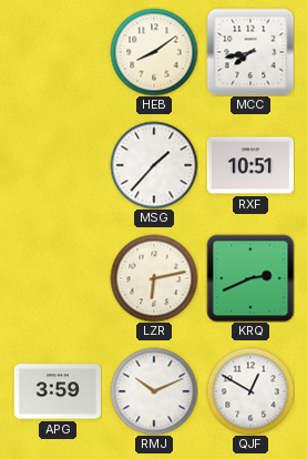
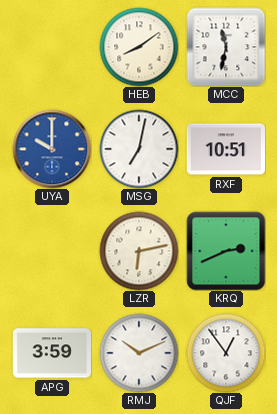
MCC: 7:43 -> 11:32
UYA: none -> 10:00
MSG: 1:37 -> 7:02
QJF: 12:50 -> 12:54
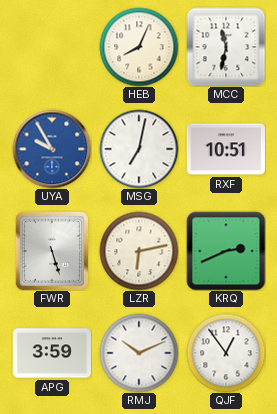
HEB: 8:09 -> 8:04
UYA: 10:00 -> 9:55
FWR: none -> 5:27
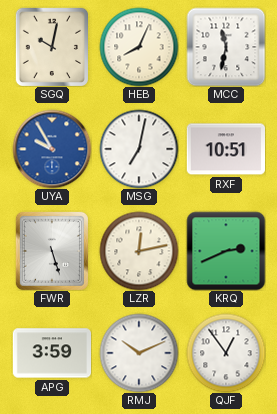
SGQ: none -> 10:02
LZR: 6:13 -> 12:13
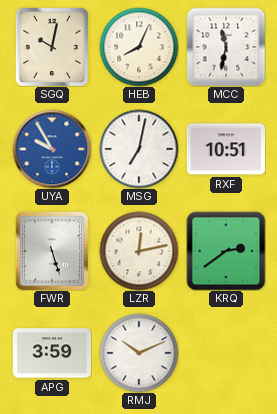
KRQ: 2:41 -> 2:39
QJF: 12:54 -> none
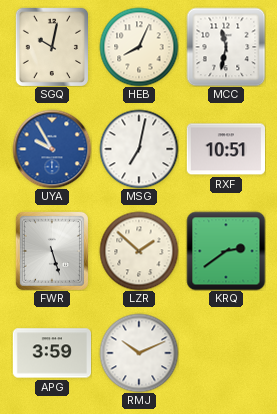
LZR: 12:13 -> 1:52
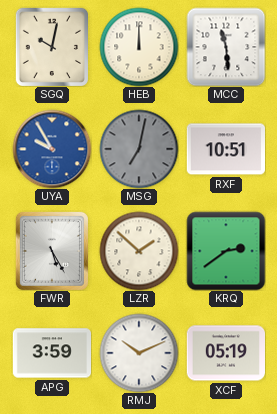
HEB: 8:04 -> 12:00
MCC: 11:32 -> 11:29
MSG dial: white -> grey
FWR: 5:27 -> 5:25
XCF: none -> 05:19
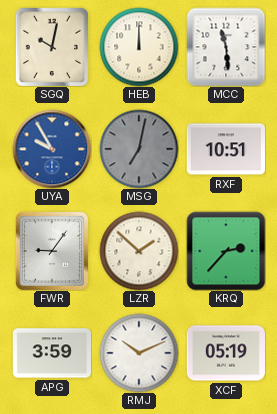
FWR: 5:25 -> 9:06
KRQ: 2:39 -> 2:37
